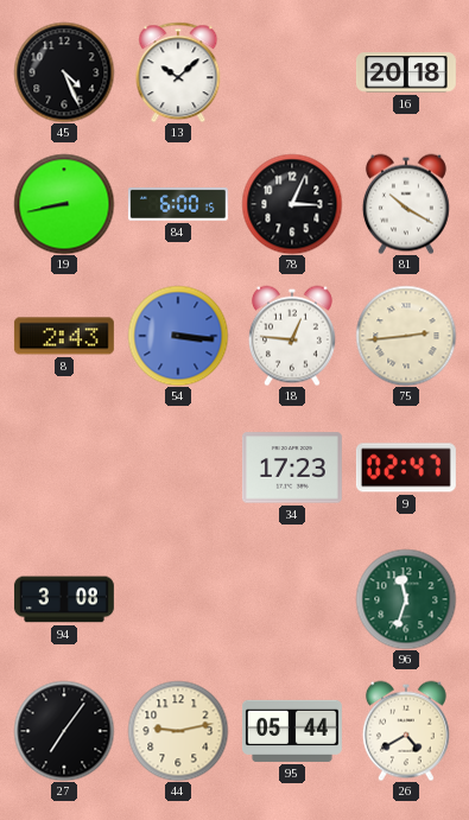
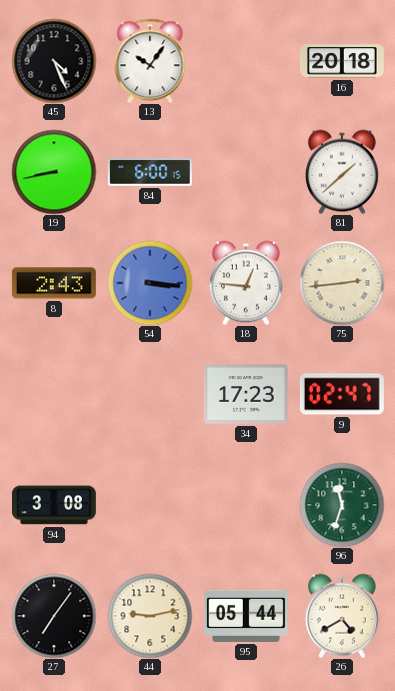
13: 10:08 -> 10:06
78: 3:04 -> none
81: 10:20 -> 1:38
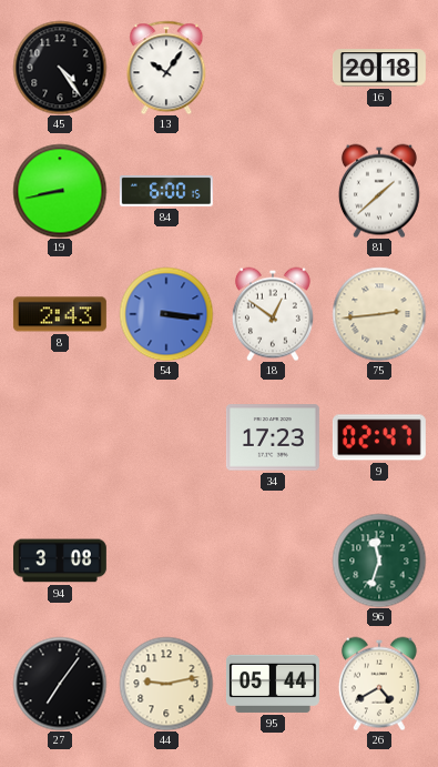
45: 4:26 -> 4:24
18: 12:46 -> 12:51
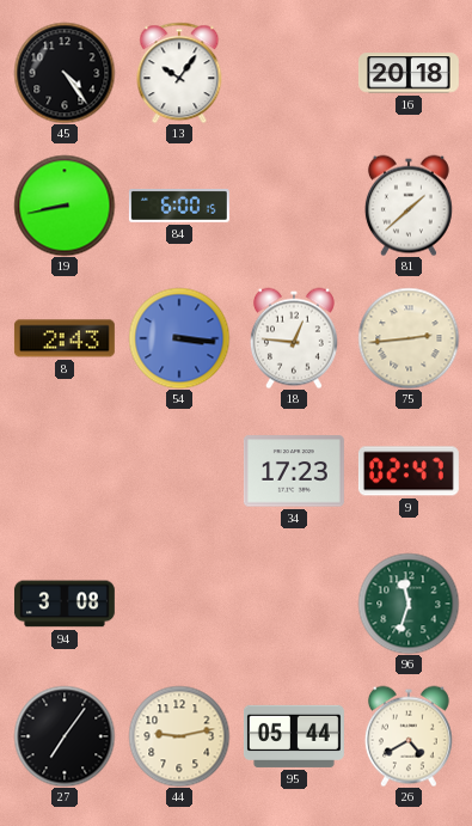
18: 12:51 -> 12:46
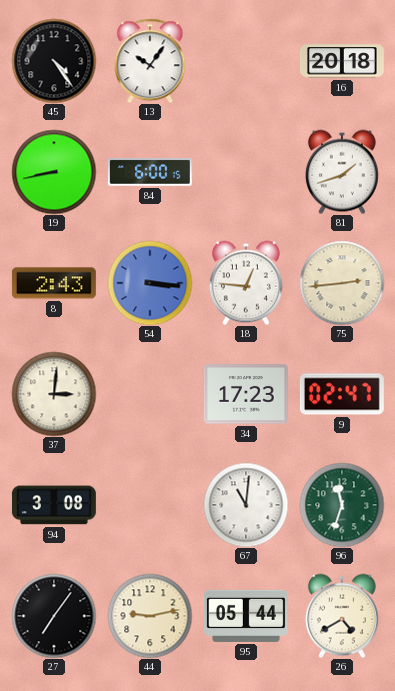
81: 1:38 -> 1:42
37: none -> 3:01
67: none -> 11:01
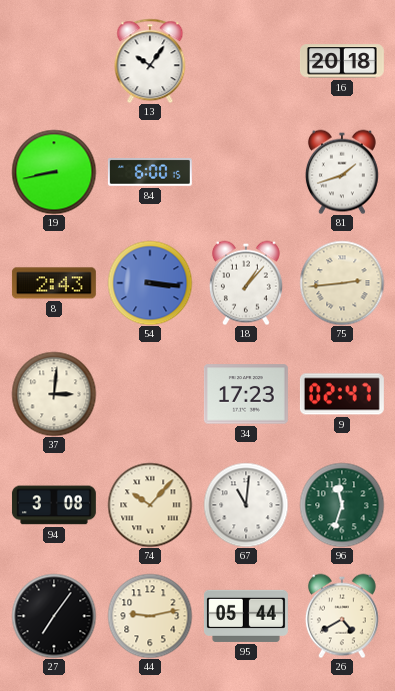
45: 4:24 -> none
18: 12:46 -> 1:07
74: none -> 10:07
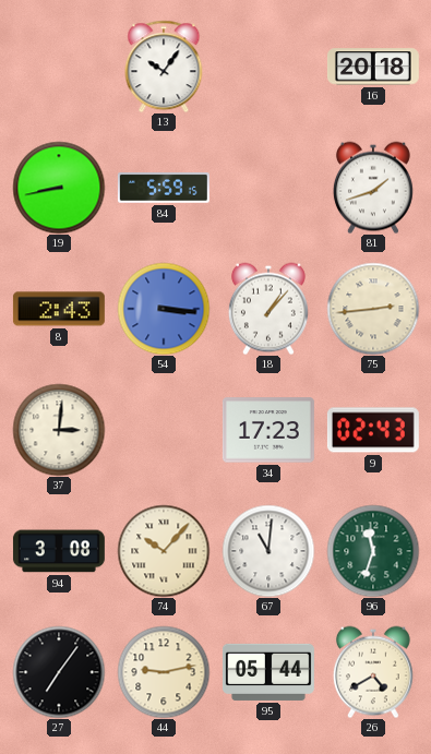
84: 6:00 -> 5:59
9: 02:47 -> 02:43
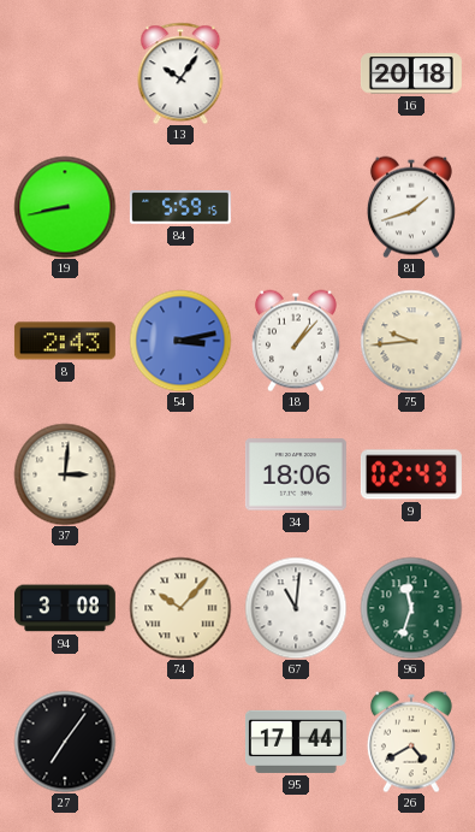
54: 3:16 -> 3:13
75: 2:44 -> 9:44
34: 17:23 -> 18:06
44: 9:13 -> none
95: 05:44 -> 17:44
